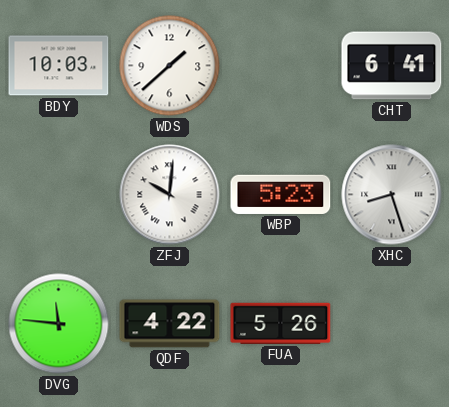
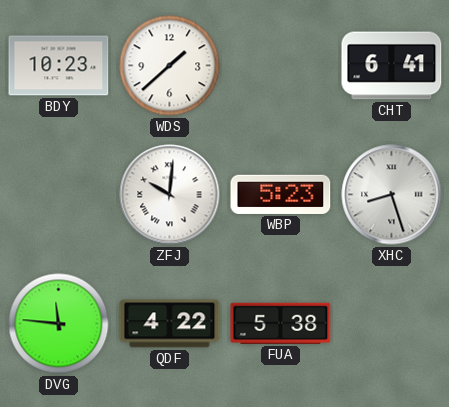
BDY: 10:03 -> 10:23
FUA: 5:26 -> 5:38
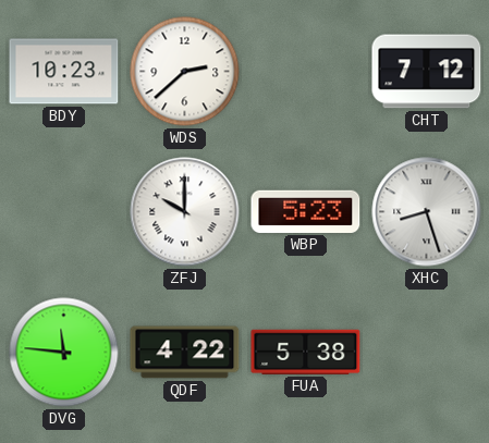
WDS: 1:38 -> 2:38
CHT: 6:41 -> 7:12
ZFJ: 10:01 -> 10:00
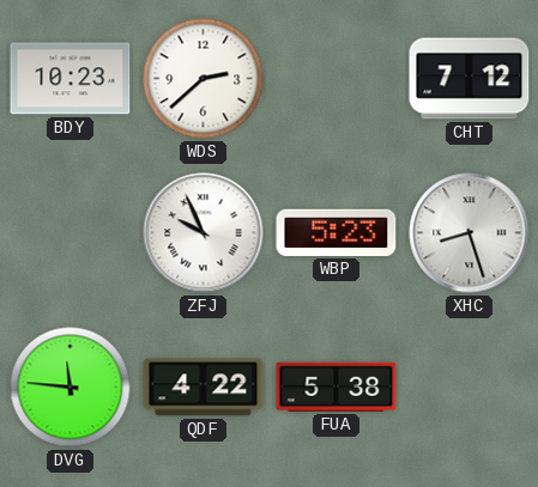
ZFJ: 10:00 -> 9:56
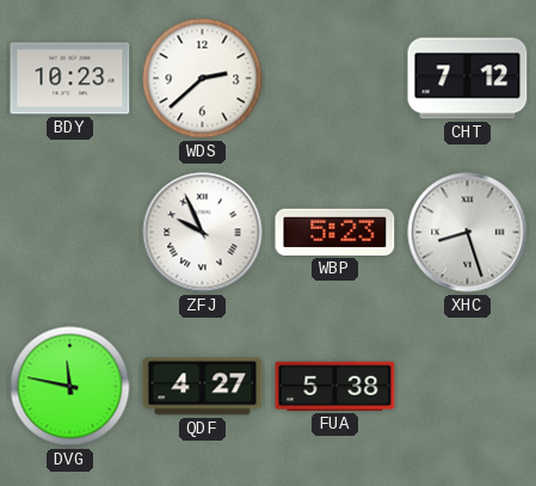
DVG: 11:46 -> 11:47
QDF: 4:22 -> 4:27
